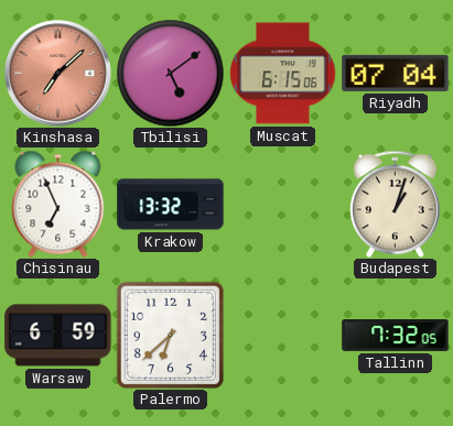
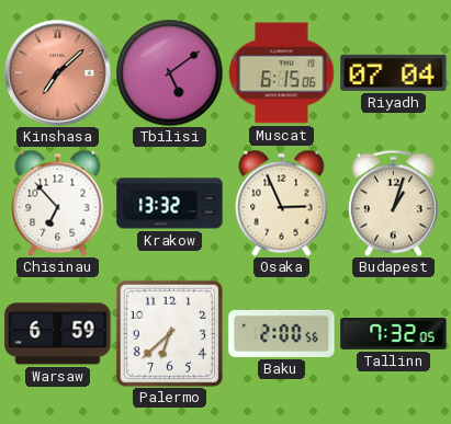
Chisinau: 6:56 -> 6:53
Osaka: none -> 2:56
Baku: none -> 2:00
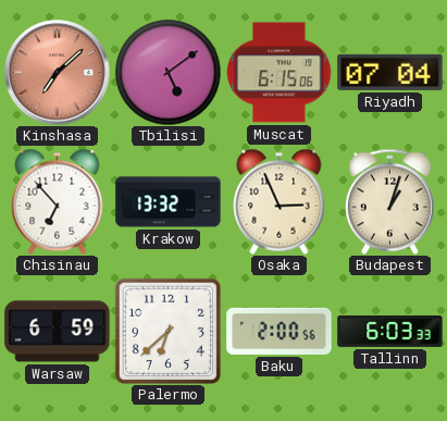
Tallinn: 7:32 -> 6:03
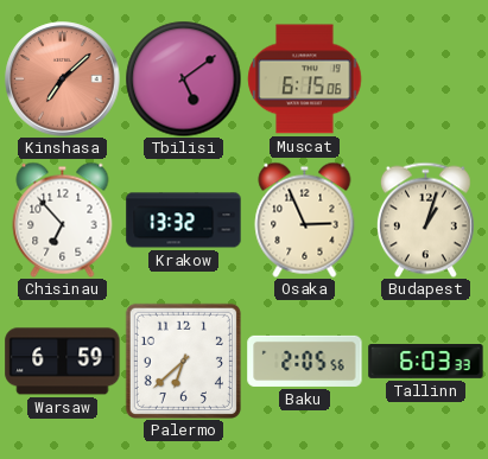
Riyadh: 07:04 -> none
Baku: 2:00 -> 2:05
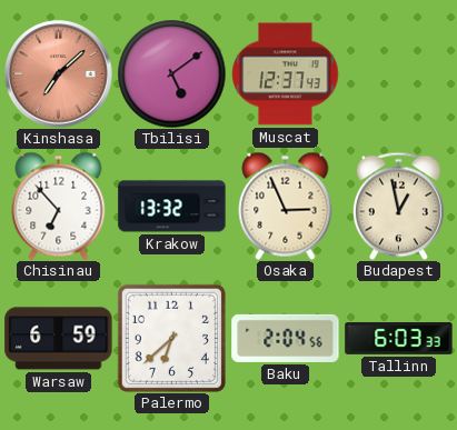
Muscat: 6:15 -> 12:37
Budapest: 1:03 -> 12:58
Baku: 2:05 -> 2:04
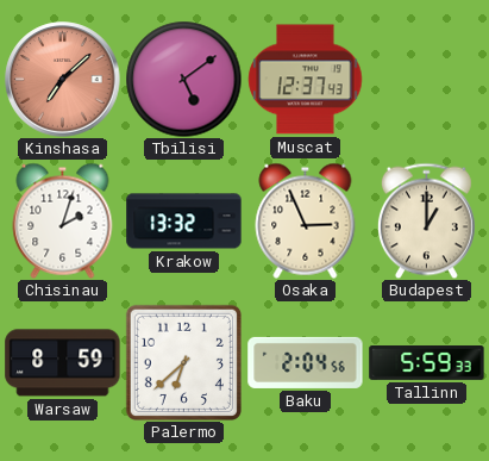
Chisinau: 6:53 -> 2:03
Budapest: 12:58 -> 1:00
Warsaw: 6:59 -> 8:59
Tallinn: 6:03 -> 5:59
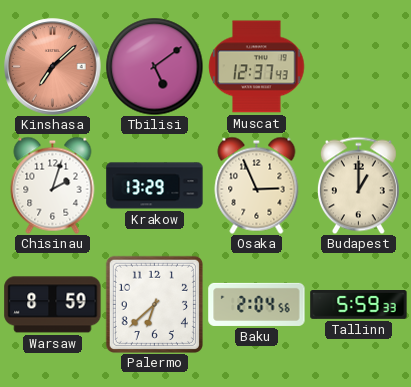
Krakow: 13:32 -> 13:29
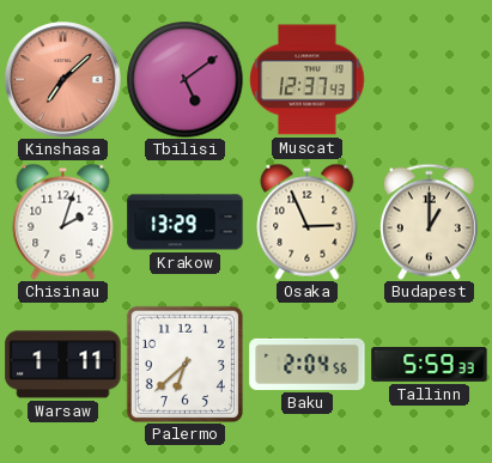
Warsaw: 8:59 -> 1:11
